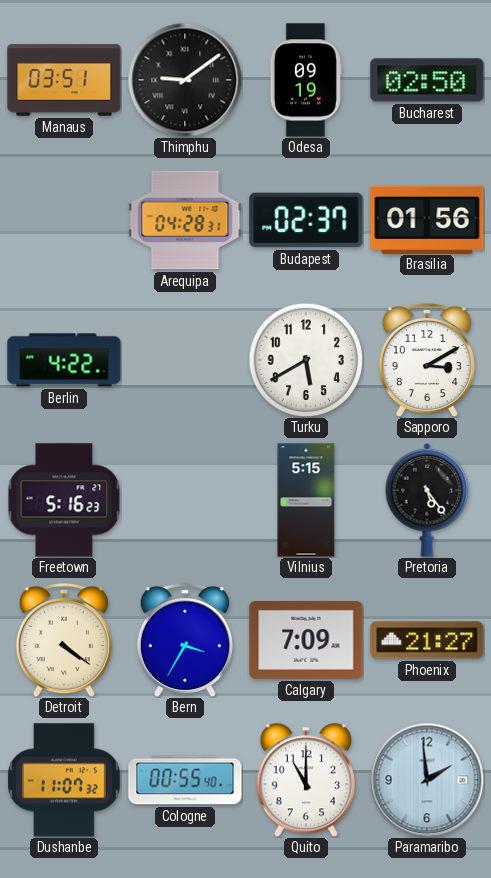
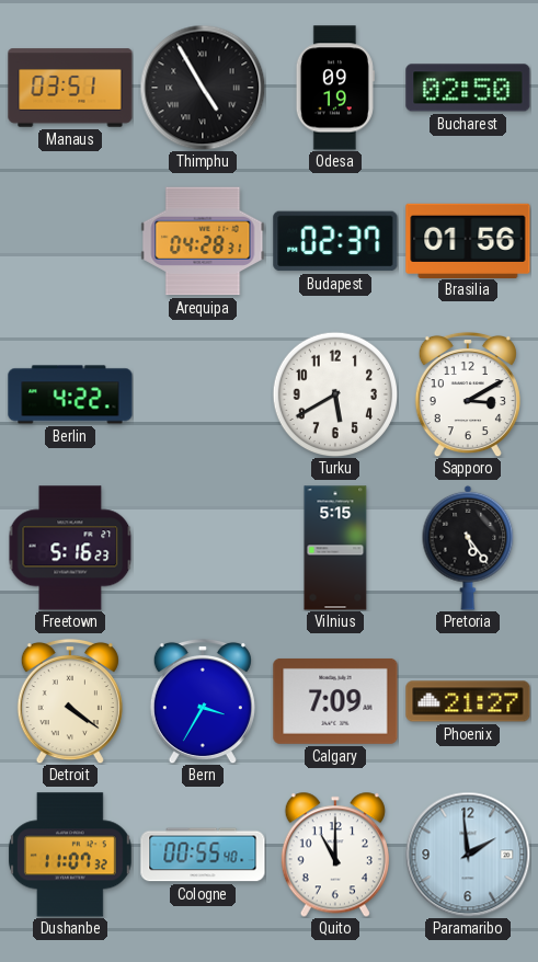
Thimphu: 9:09 -> 4:55
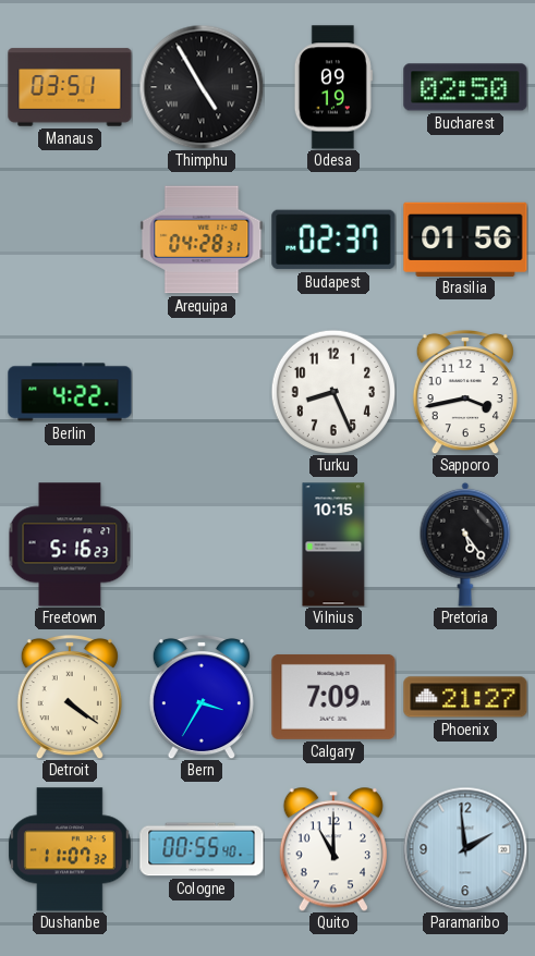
Turku: 5:40 -> 8:26
Sapporo: 3:10 -> 3:43
Vilnius: 5:15 -> 10:15
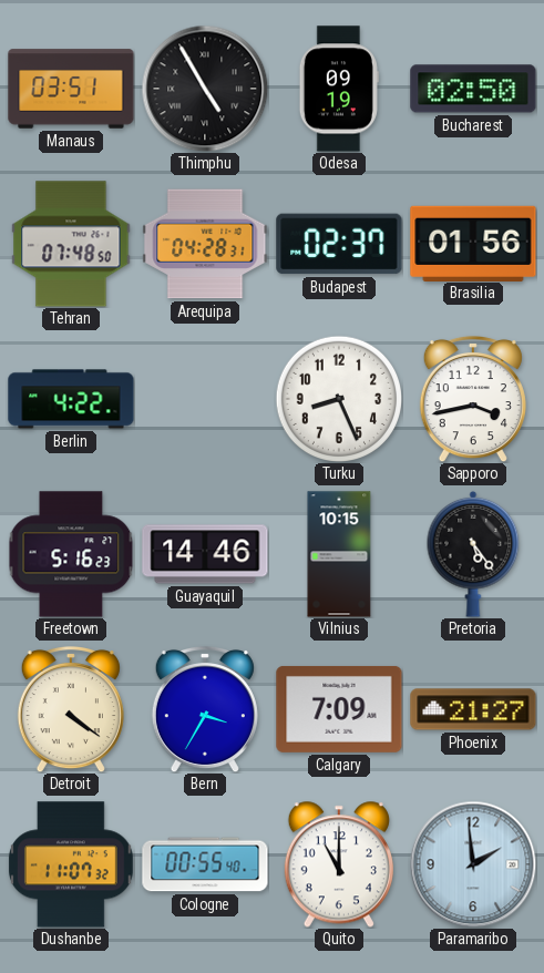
Tehran: none -> 07:48
Guayaquil: none -> 14:46
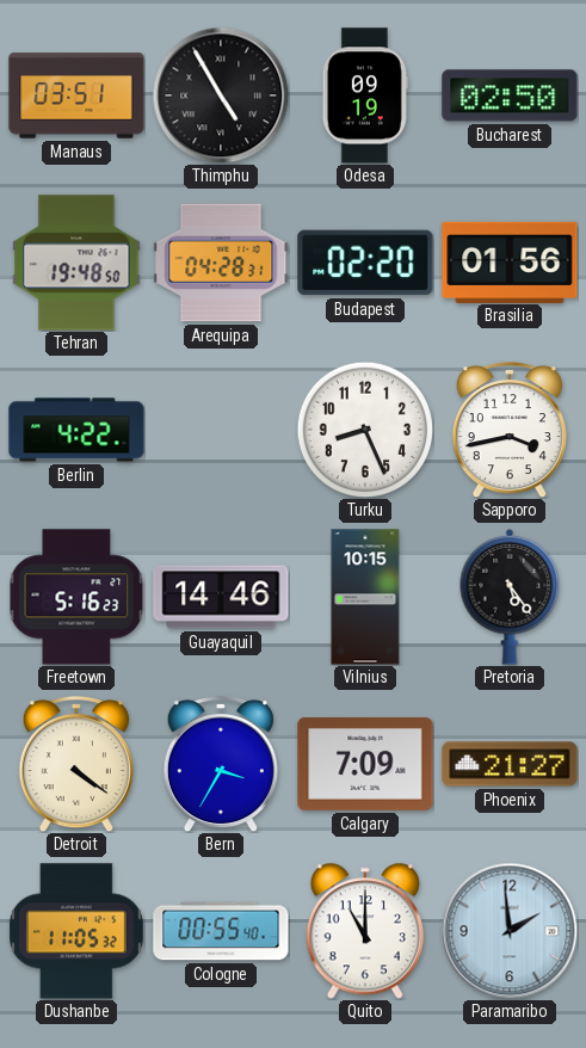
Tehran: 07:48 -> 19:48
Budapest: 02:37 -> 02:20
Dushanbe: 11:07 -> 11:05
